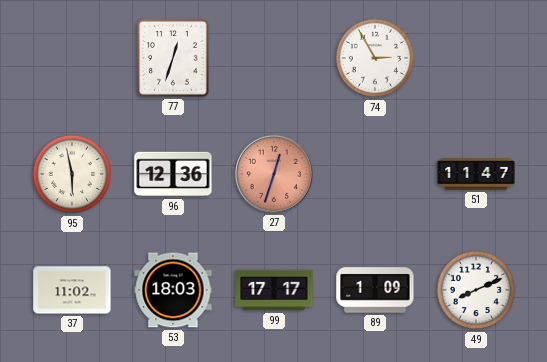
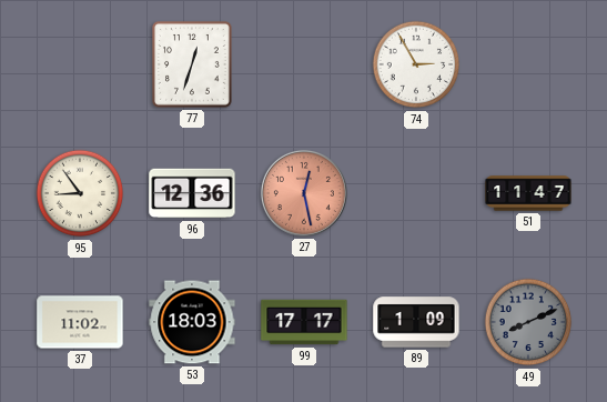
95: 5:58 -> 8:54
27: 12:33 -> 12:28
49 dial: white -> grey
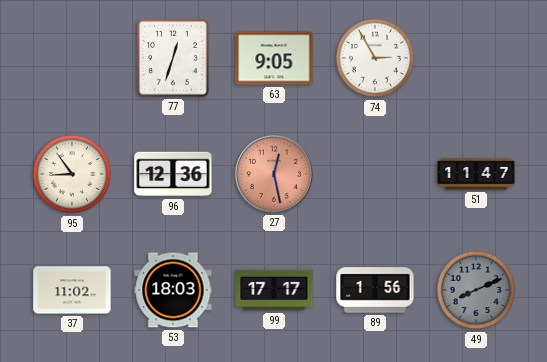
63: none -> 9:05
89: 1:09 -> 1:56
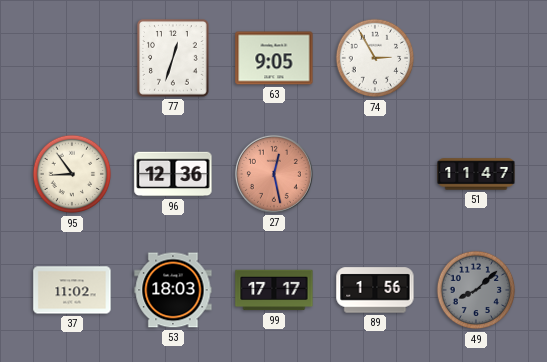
49: 8:11 -> 8:08
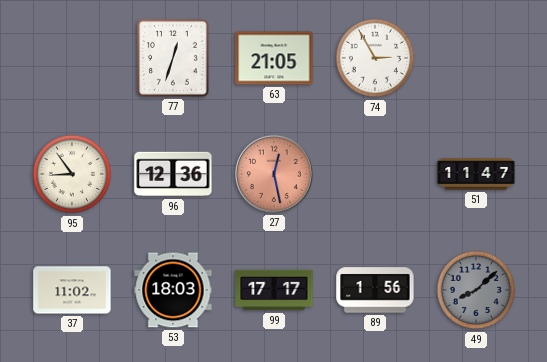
63: 9:05 -> 21:05
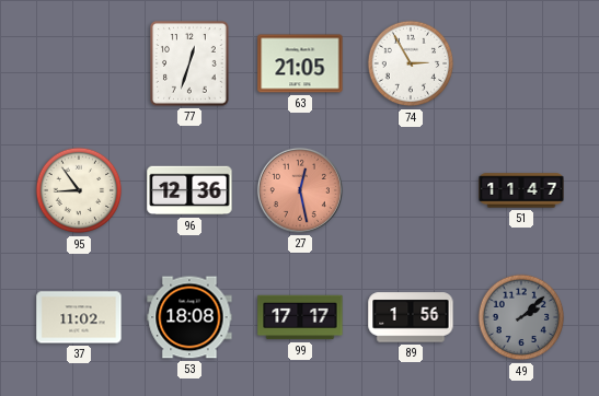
53: 18:03 -> 18:08
49: 8:08 -> 2:08
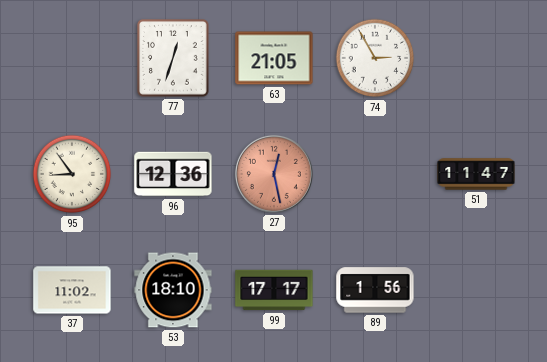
53: 18:08 -> 18:10
49: 2:08 -> none
